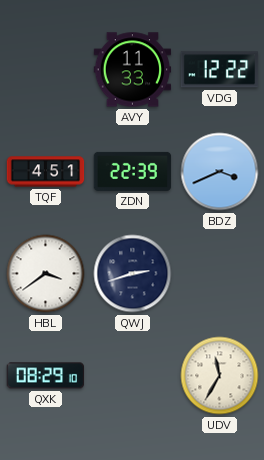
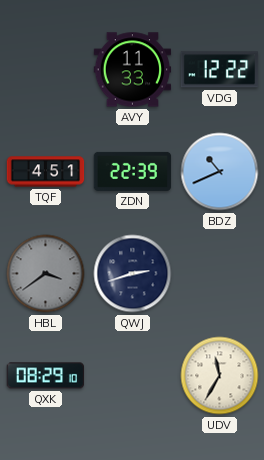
BDZ: 3:41 -> 10:41
HBL dial: white -> grey
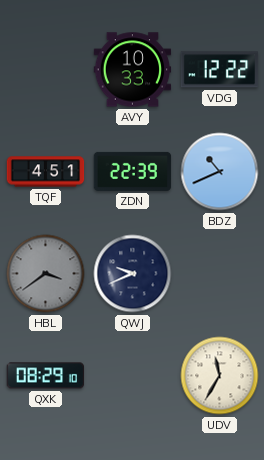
AVY: 11:33 -> 10:33
QWJ: 2:42 -> 9:41
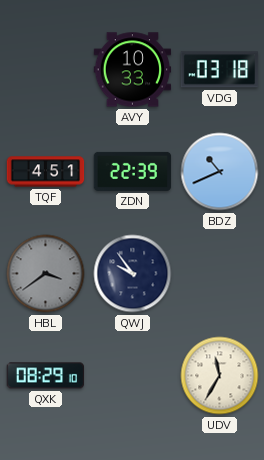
VDG: 12:22 -> 03:18
QWJ: 9:41 -> 9:54
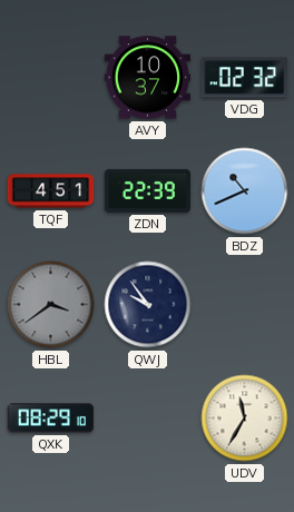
AVY: 10:33 -> 10:37
VDG: 03:18 -> 02:32
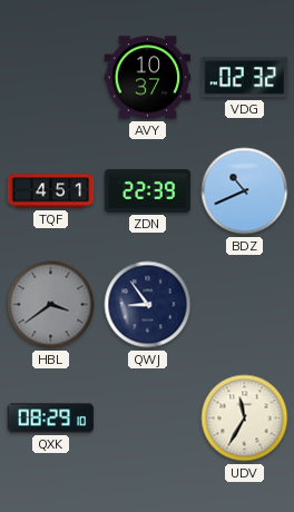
QWJ: 9:54 -> 8:54
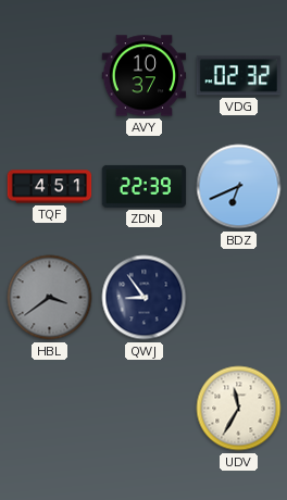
BDZ: 10:41 -> 6:41
QXK: 08:29 -> none
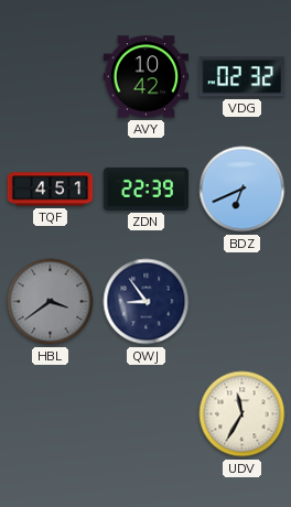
AVY: 10:37 -> 10:42
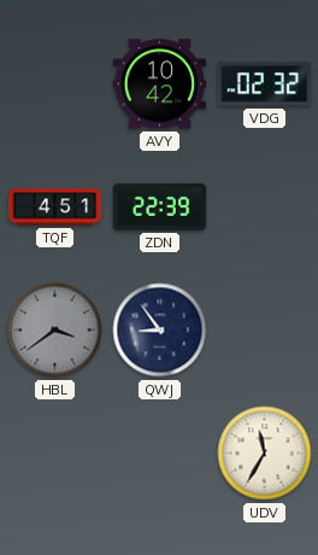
BDZ: 6:41 -> none
